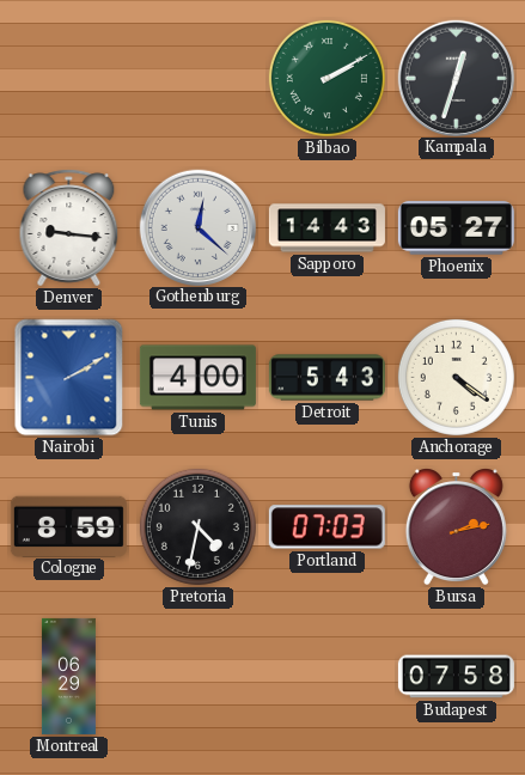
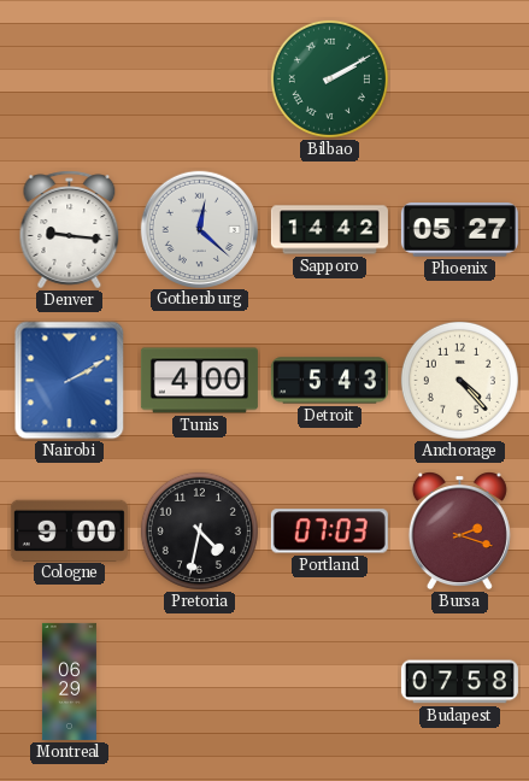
Kampala: 12:33 -> none
Sapporo: 14:43 -> 14:42
Anchorage: 4:21 -> 4:23
Cologne: 8:59 -> 9:00
Bursa: 2:13 -> 2:18
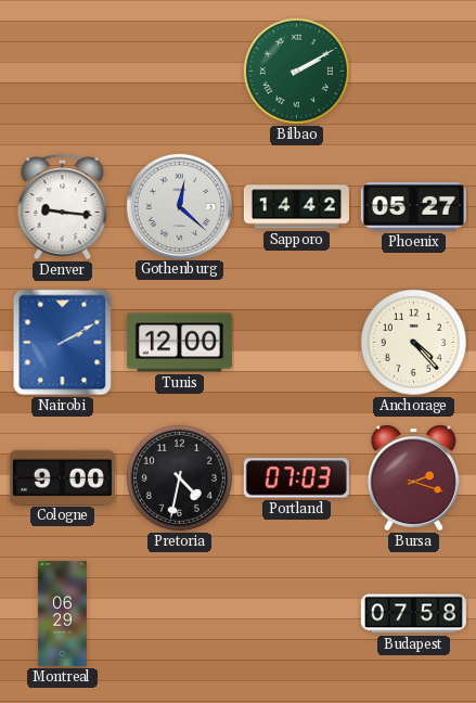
Tunis: 4:00 -> 12:00
Detroit: 5:43 -> none
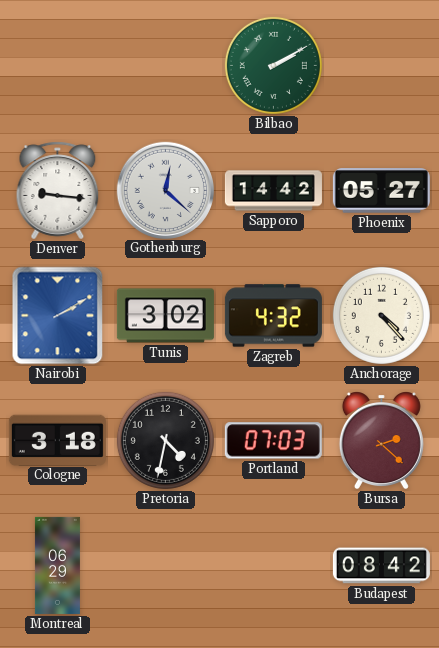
Tunis: 12:00 -> 3:02
Zagreb: none -> 4:32
Cologne: 9:00 -> 3:18
Bursa: 2:18 -> 2:22
Budapest: 07:58 -> 08:42
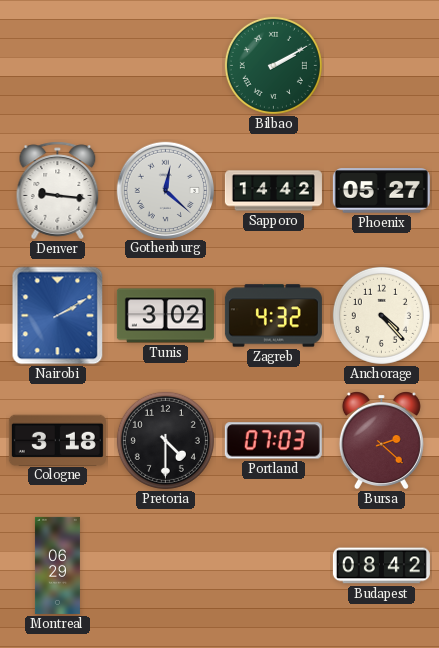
Pretoria: 4:32 -> 4:30
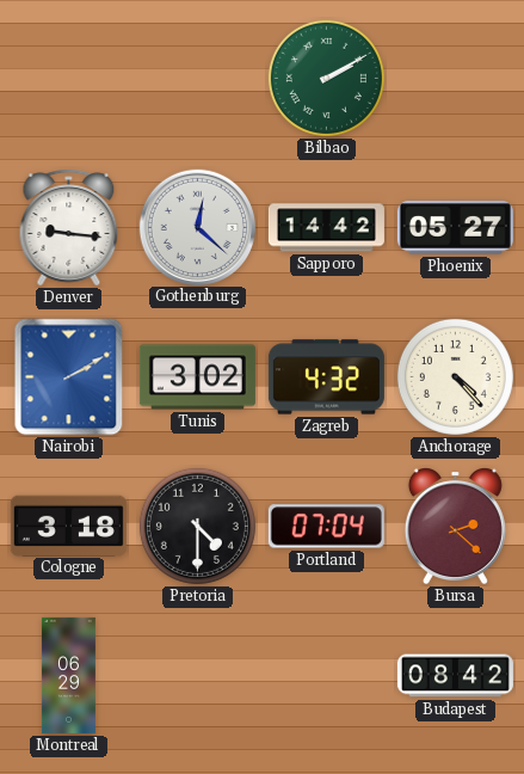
Portland: 07:03 -> 07:04
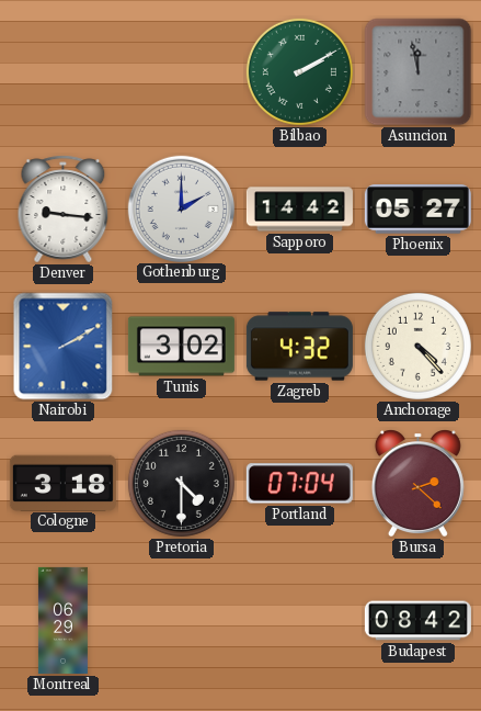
Asuncion: none -> 11:58
Gothenburg: 12:22 -> 2:00
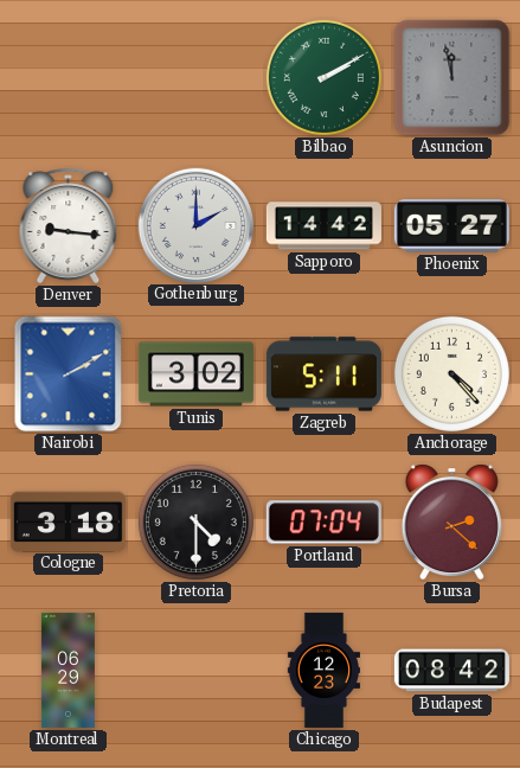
Zagreb: 4:32 -> 5:11
Chicago: none -> 12:23
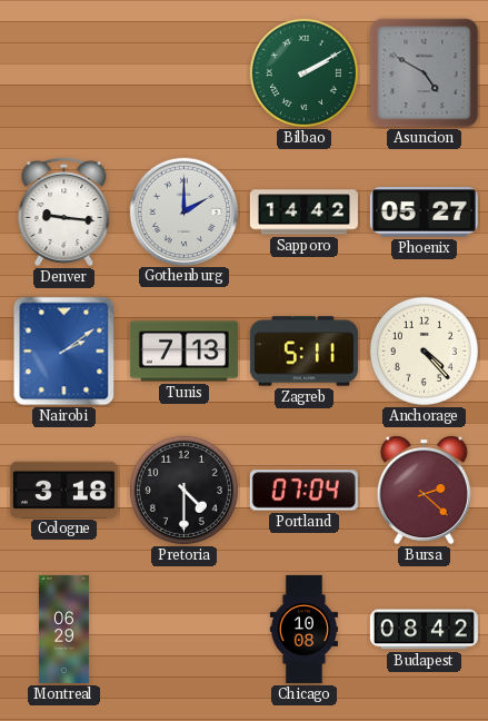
Asuncion: 11:58 -> 4:50
Nairobi: 2:10 -> 2:09
Tunis: 3:02 -> 7:13
Chicago: 12:23 -> 10:08
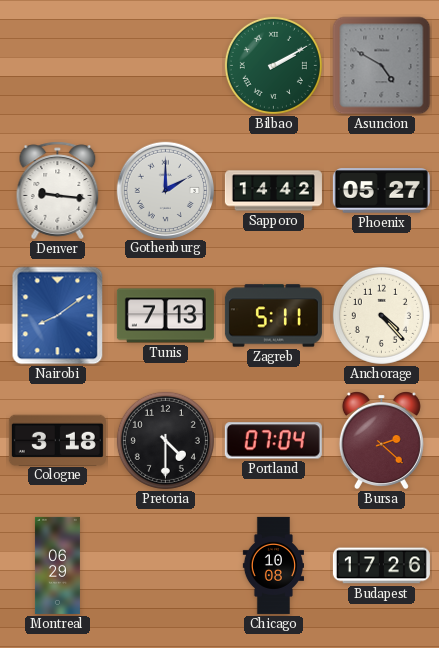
Nairobi: 2:09 -> 8:09
Budapest: 08:42 -> 17:26
